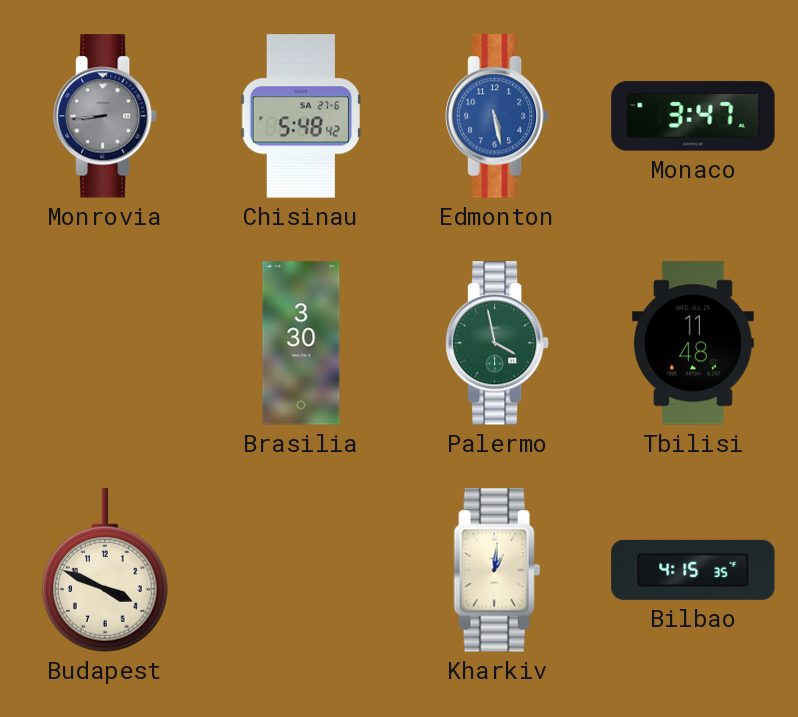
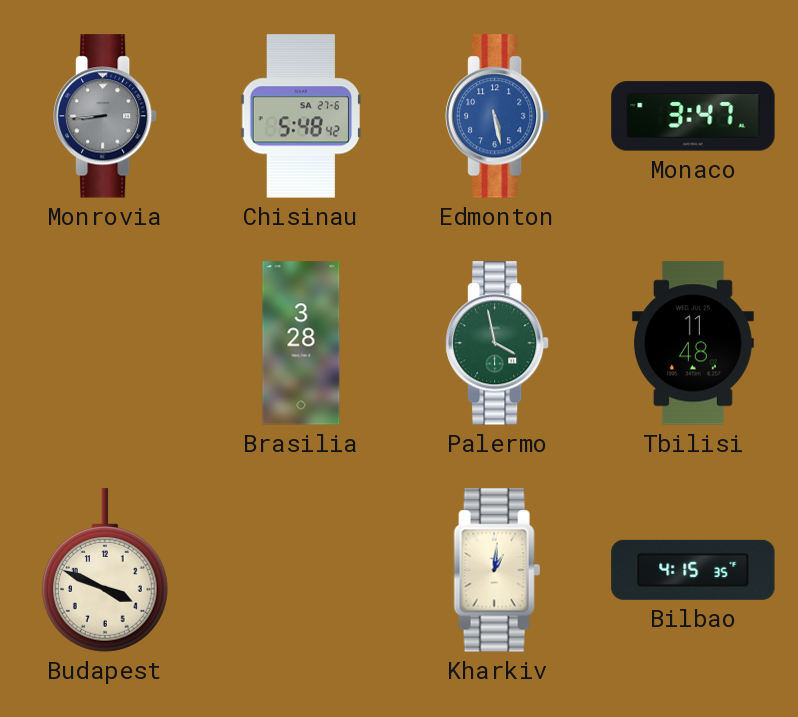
Brasilia: 3:30 -> 3:28
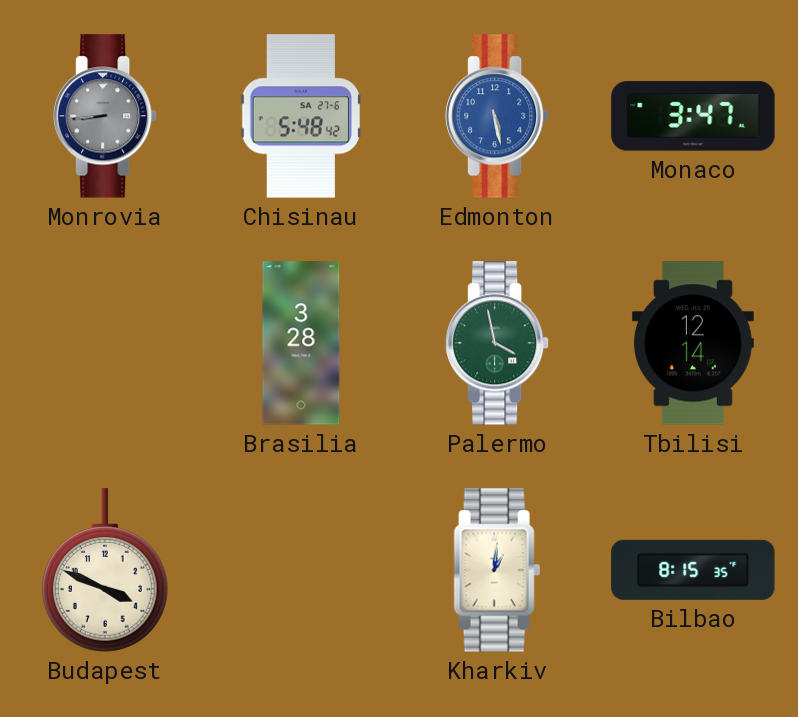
Tbilisi: 11:48 -> 12:14
Bilbao: 4:15 -> 8:15
